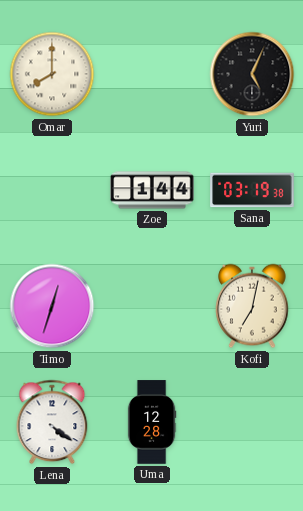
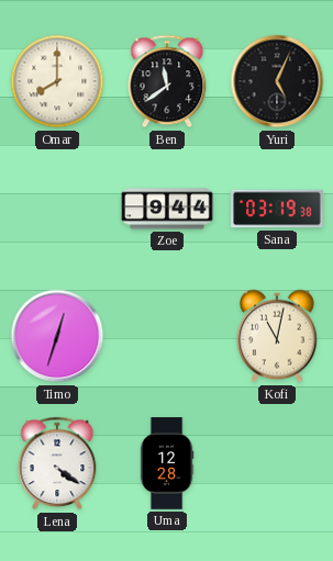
Ben: none -> 11:39
Zoe: 1:44 -> 9:44
Kofi: 7:02 -> 11:02
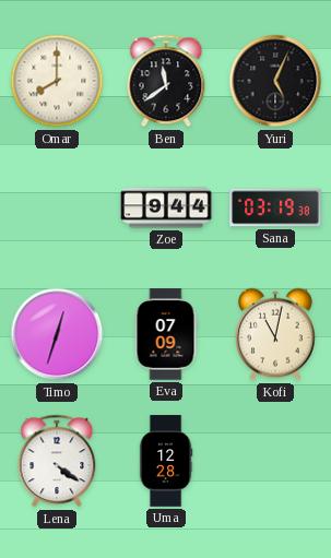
Eva: none -> 07:09
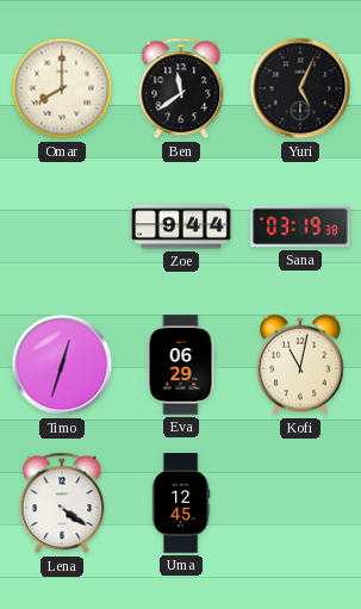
Eva: 07:09 -> 06:29
Uma: 12:28 -> 12:45
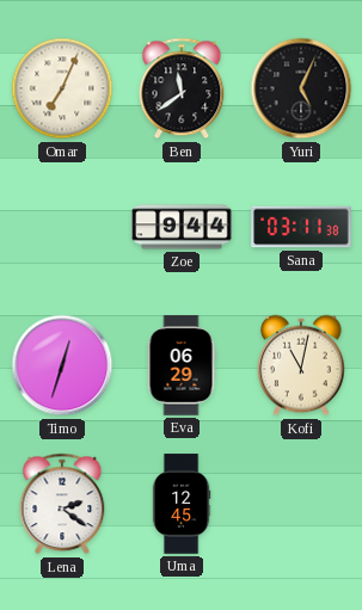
Omar: 8:00 -> 7:04
Sana: 03:19 -> 03:11
Lena: 4:21 -> 2:21
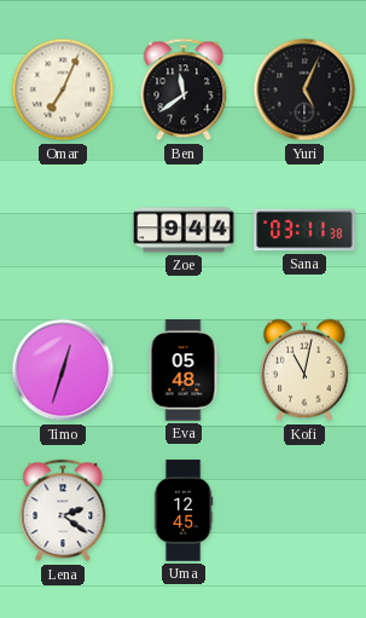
Eva: 06:29 -> 05:48
